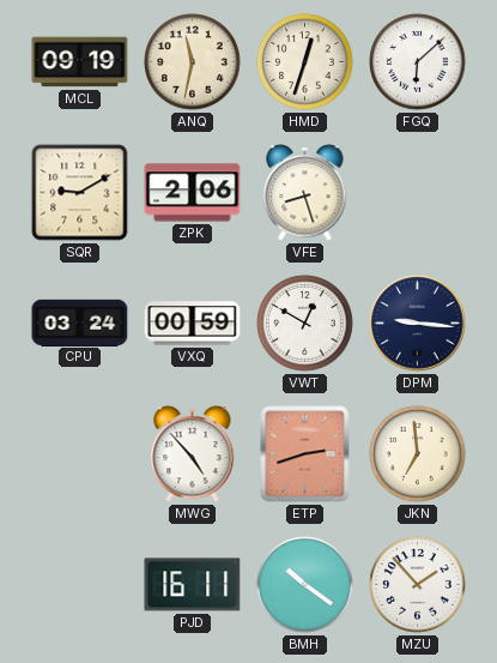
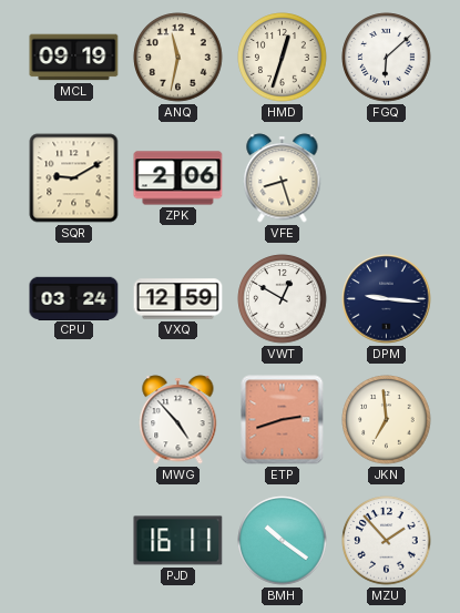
VXQ: 00:59 -> 12:59
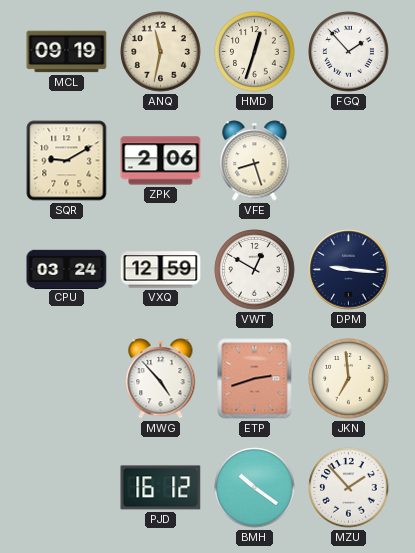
FGQ: 6:08 -> 1:53
PJD: 16:11 -> 16:12
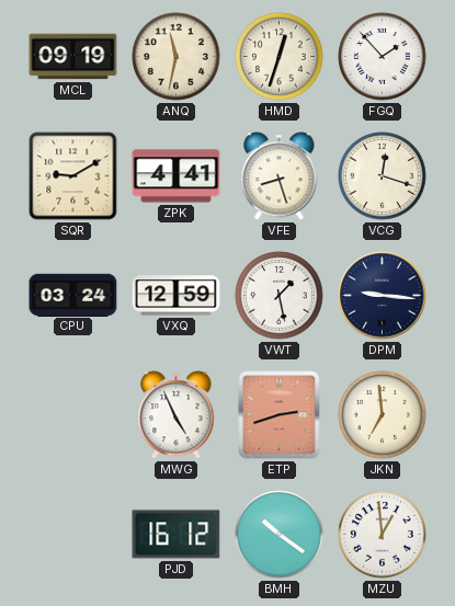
ZPK: 2:06 -> 4:41
VCG: none -> 12:18
VWT: 12:50 -> 1:28
MWG: 4:53 -> 4:56
MZU: 1:53 -> 12:59
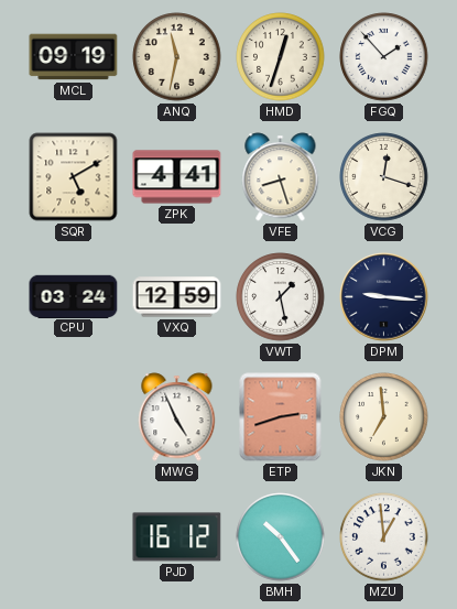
SQR: 9:10 -> 5:10
BMH: 10:21 -> 10:24
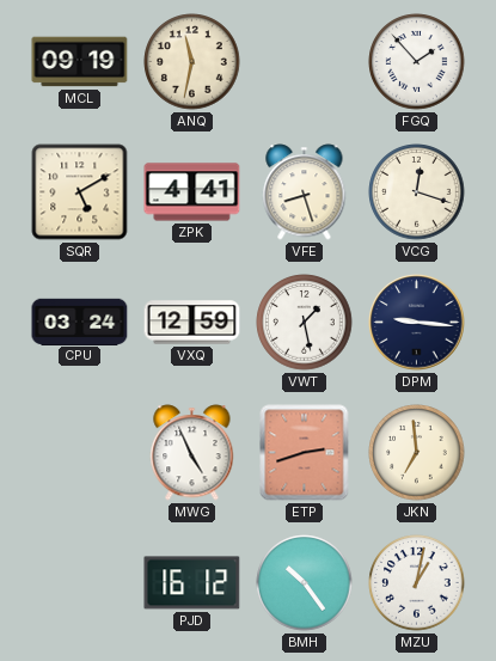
HMD: 12:33 -> none
MZU: 12:59 -> 1:02
